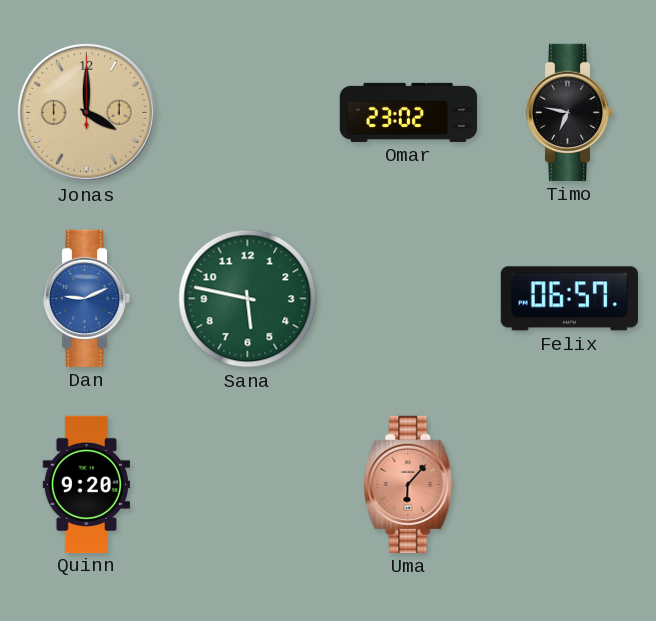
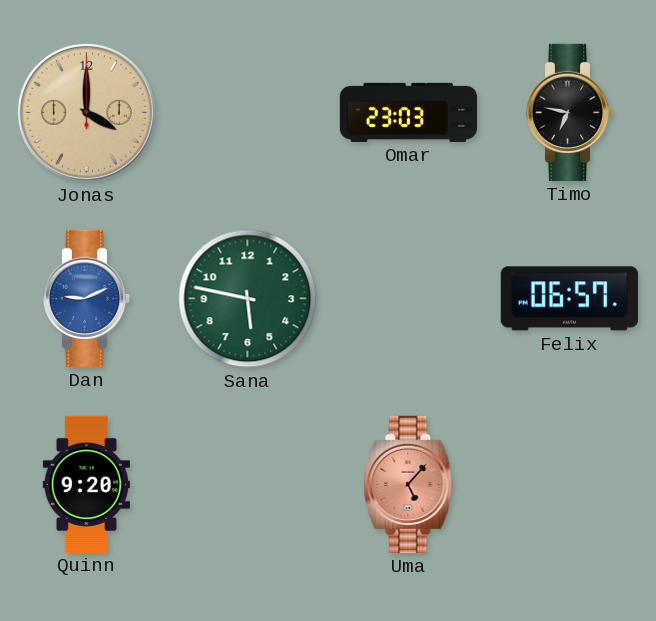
Omar: 23:02 -> 23:03
Uma: 6:07 -> 5:07
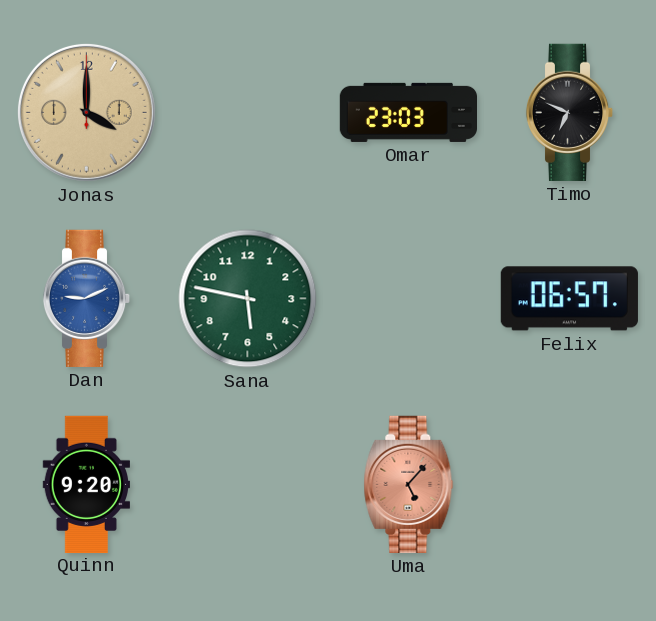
Timo: 6:47 -> 6:49
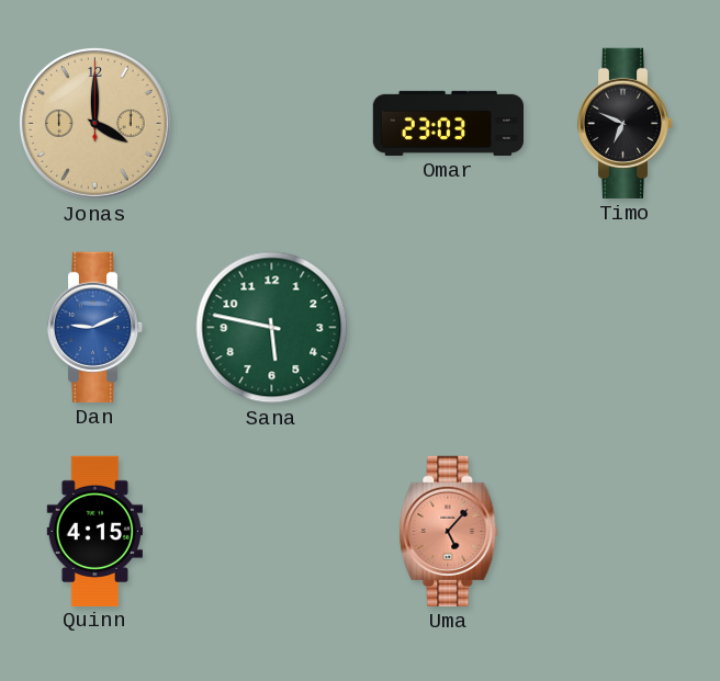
Felix: 06:57 -> none
Quinn: 9:20 -> 4:15
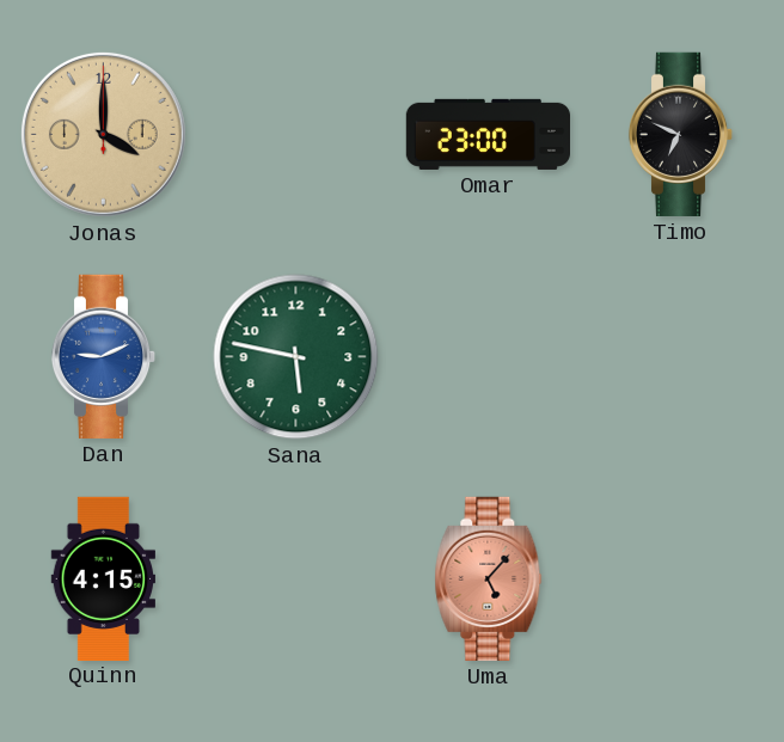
Omar: 23:03 -> 23:00
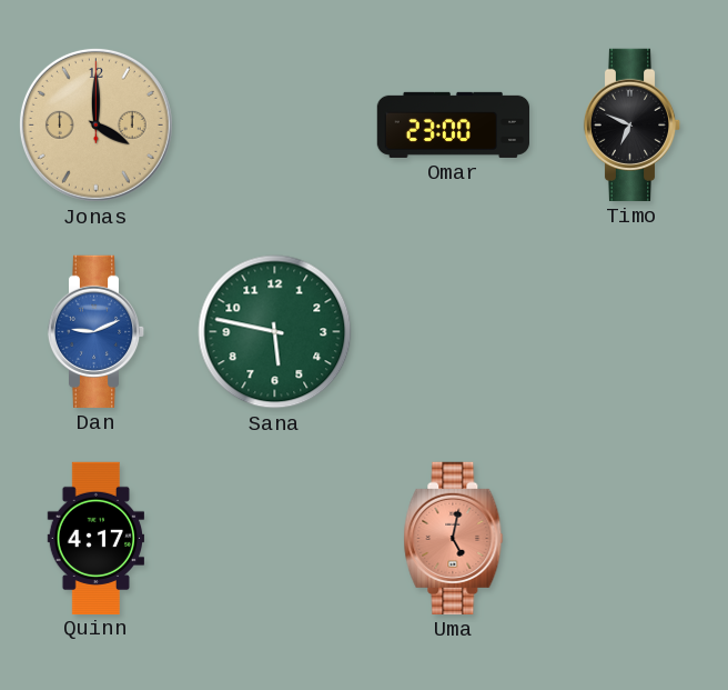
Quinn: 4:15 -> 4:17
Uma: 5:07 -> 5:02
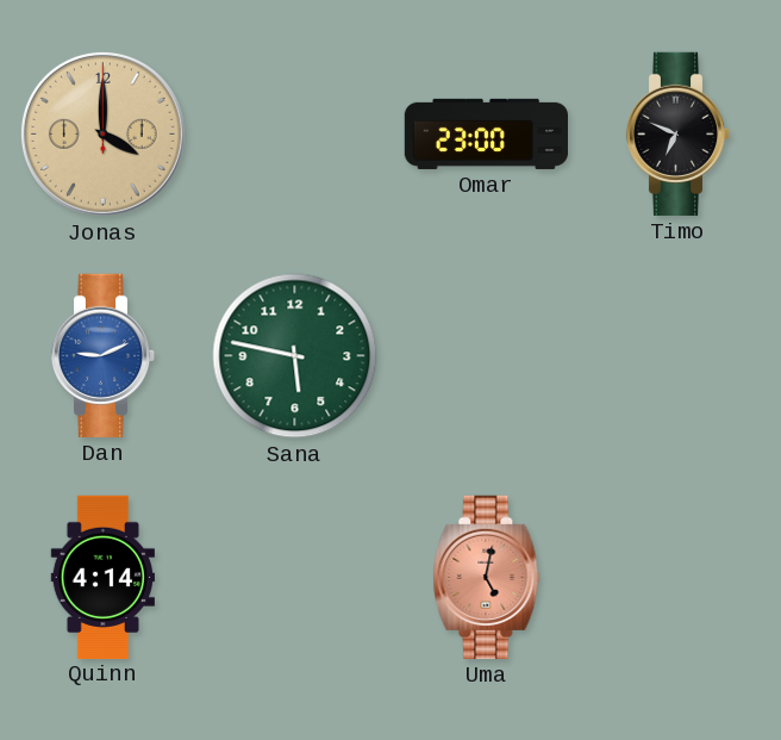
Quinn: 4:17 -> 4:14
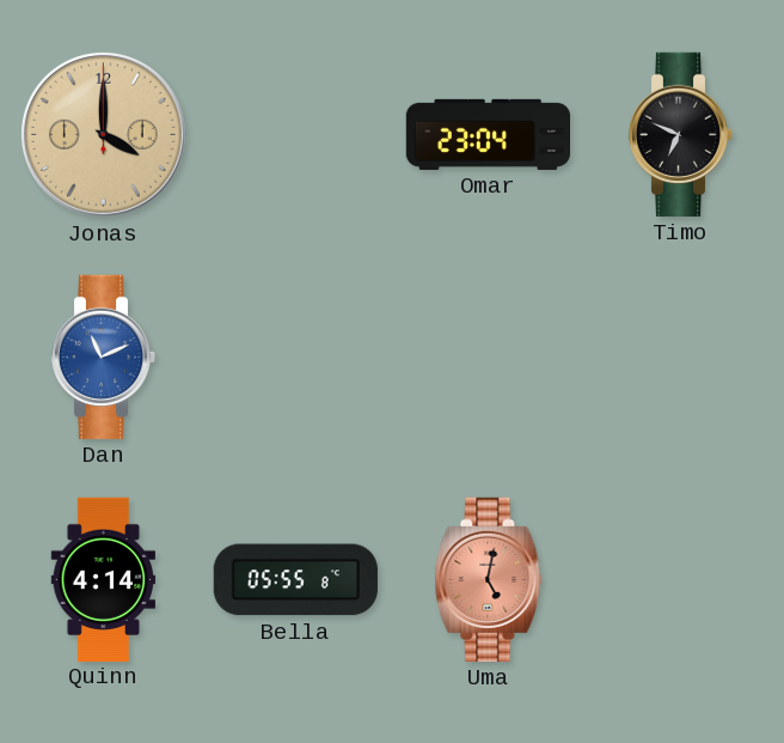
Omar: 23:00 -> 23:04
Dan: 9:11 -> 11:11
Sana: 5:47 -> none
Bella: none -> 05:55
